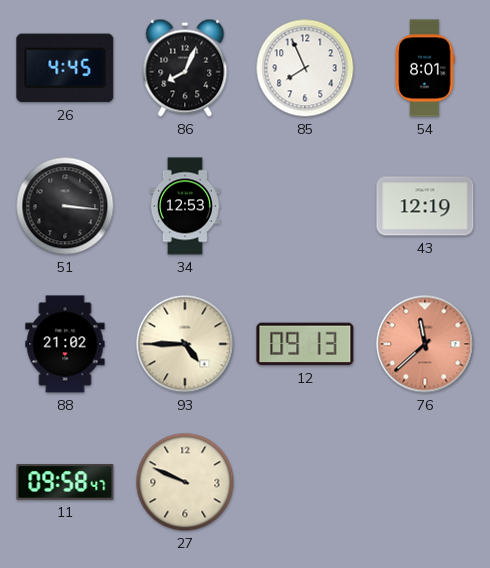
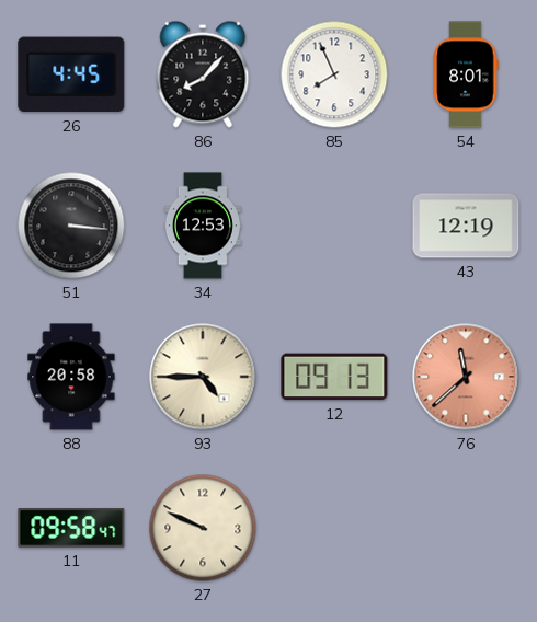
86: 8:04 -> 8:07
88: 21:02 -> 20:58
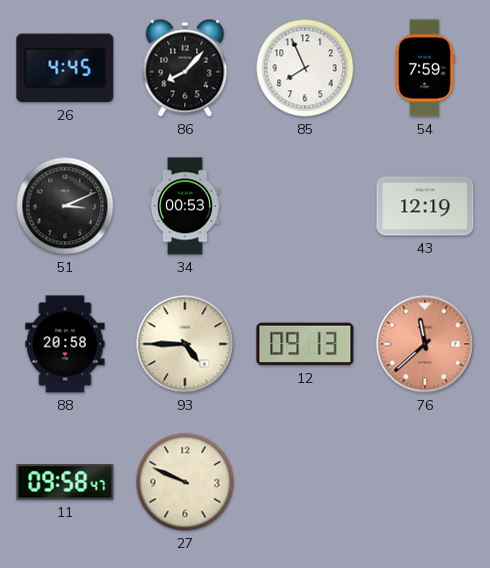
54: 8:01 -> 7:59
51: 3:16 -> 3:11
34: 12:53 -> 00:53
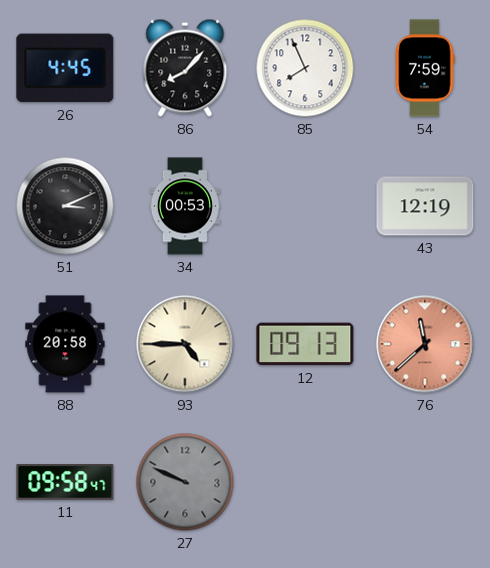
27 dial: cream -> grey
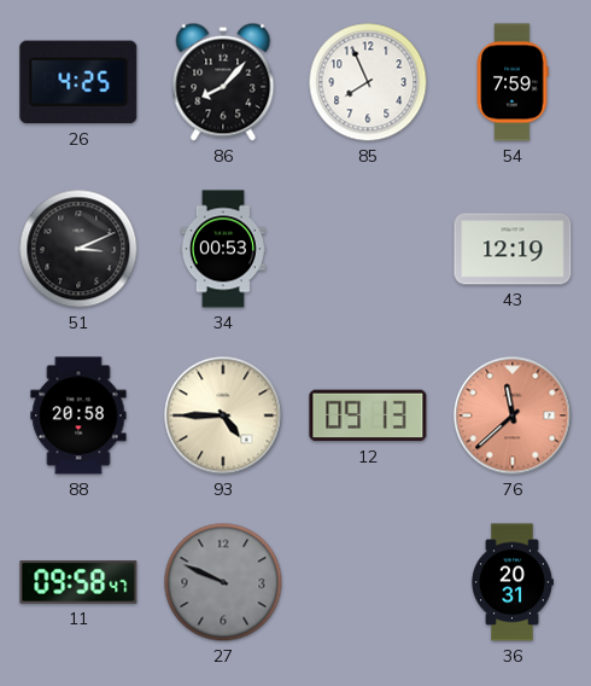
26: 4:45 -> 4:25
36: none -> 20:31
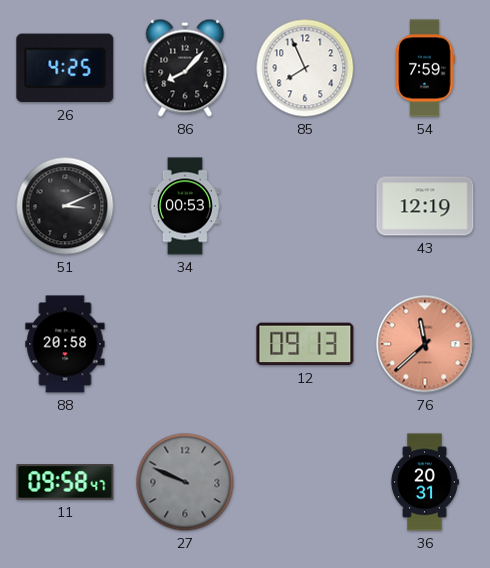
93: 4:45 -> none
